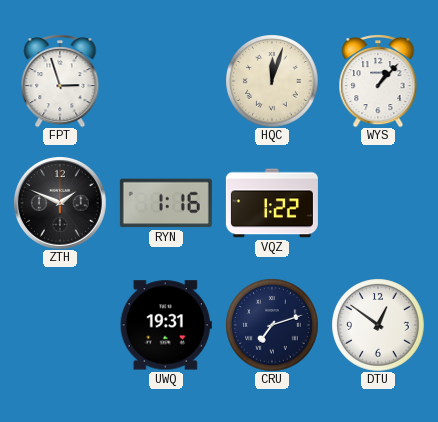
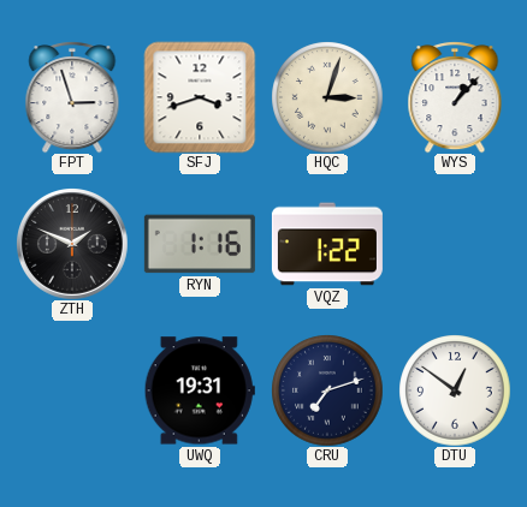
SFJ: none -> 3:42
HQC: 12:03 -> 3:03
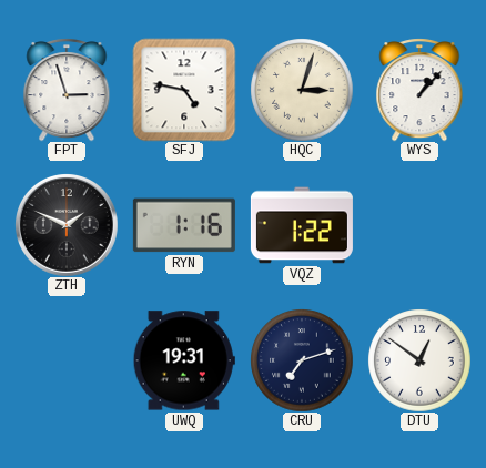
SFJ: 3:42 -> 4:47
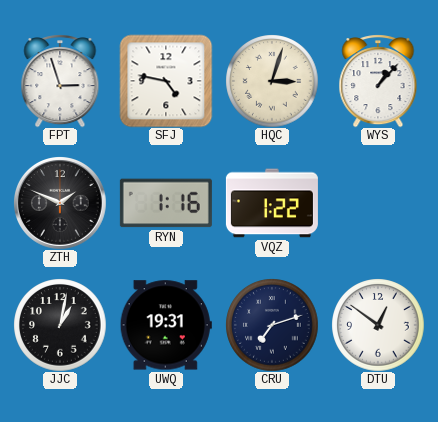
JJC: none -> 1:02
